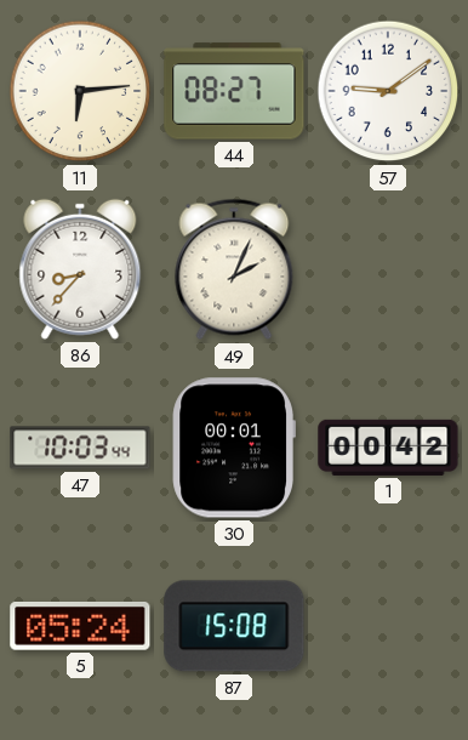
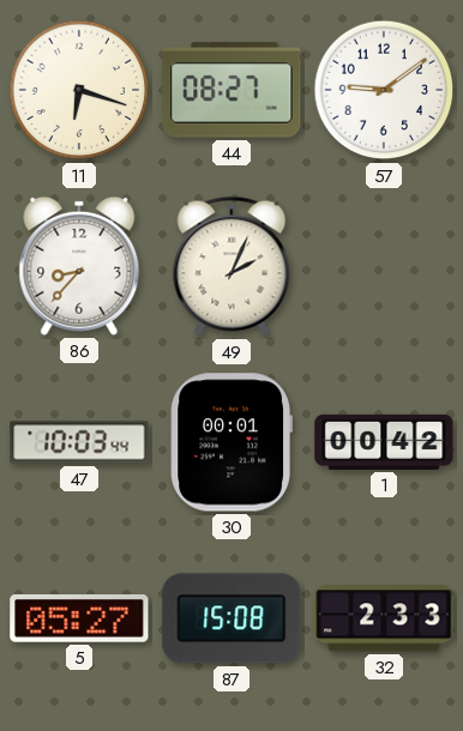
11: 6:14 -> 6:18
5: 05:24 -> 05:27
32: none -> 2:33
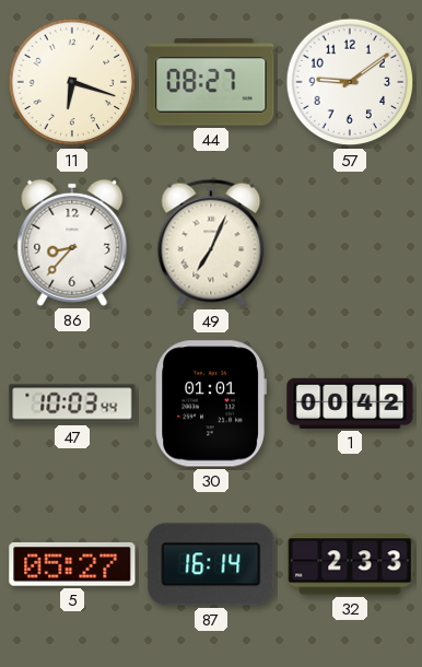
49: 2:04 -> 7:04
30: 00:01 -> 01:01
87: 15:08 -> 16:14
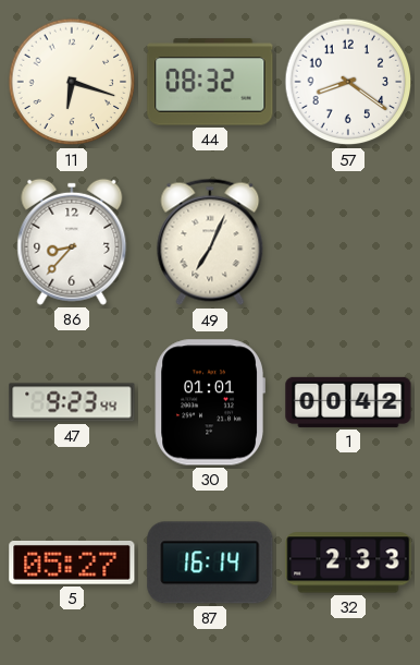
44: 08:27 -> 08:32
57: 9:09 -> 8:21
47: 10:03 -> 9:23
